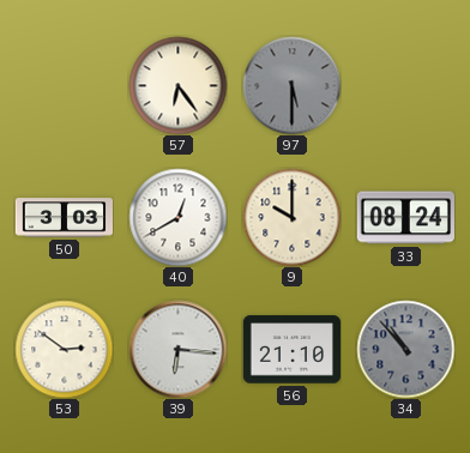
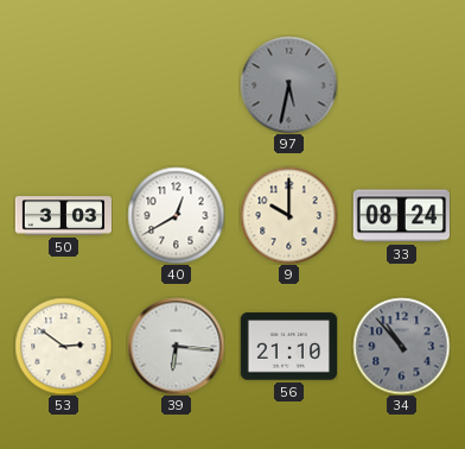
57: 6:24 -> none
97: 5:30 -> 5:32
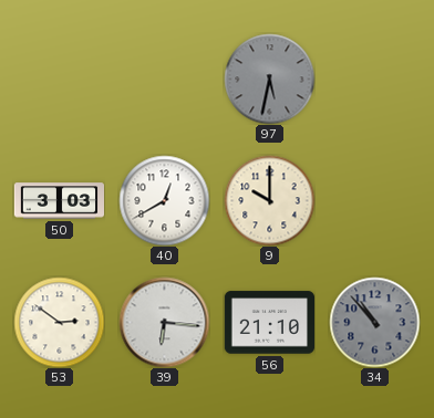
33: 08:24 -> none
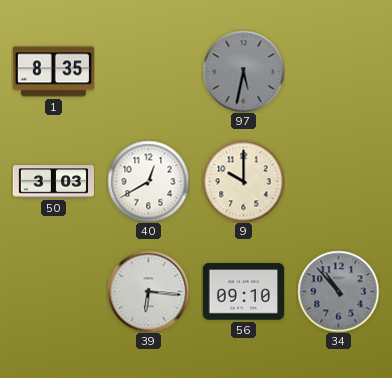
1: none -> 8:35
53: 2:51 -> none
56: 21:10 -> 09:10
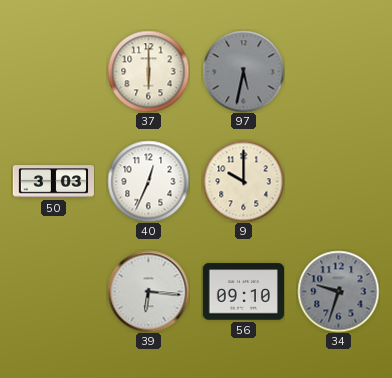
1: 8:35 -> none
37: none -> 6:00
40: 12:40 -> 12:34
34: 10:53 -> 9:33
